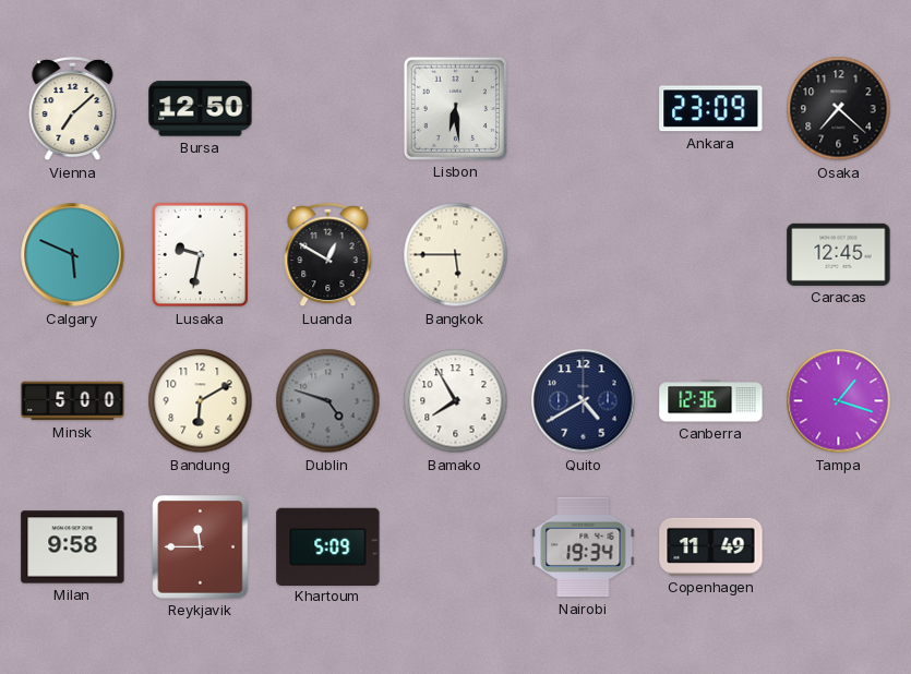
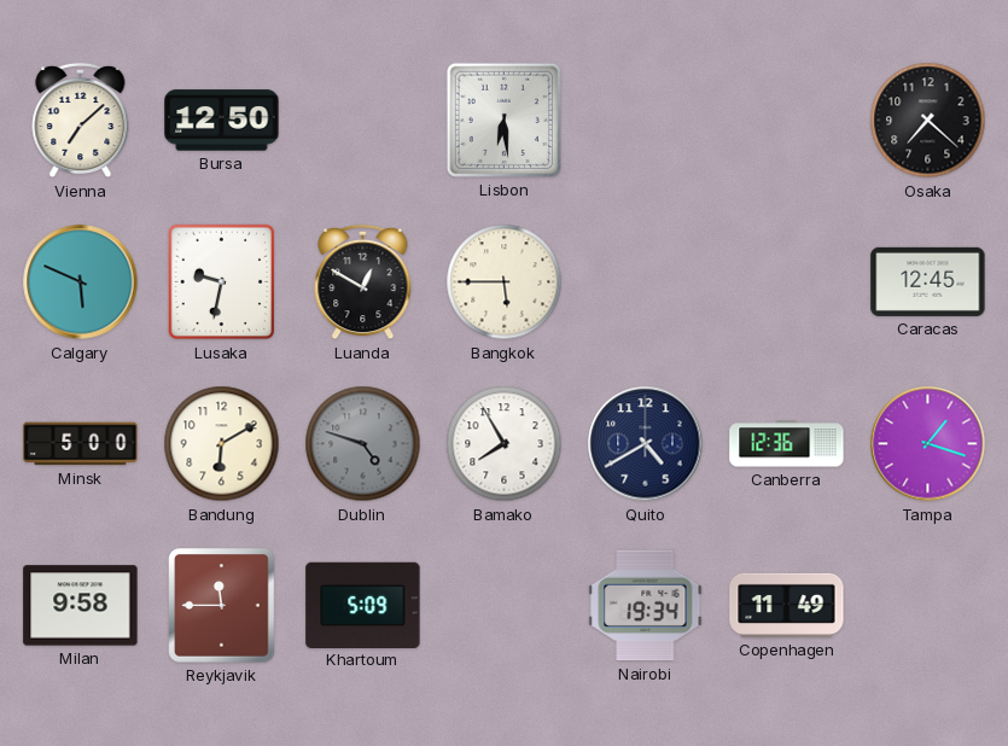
Ankara: 23:09 -> none
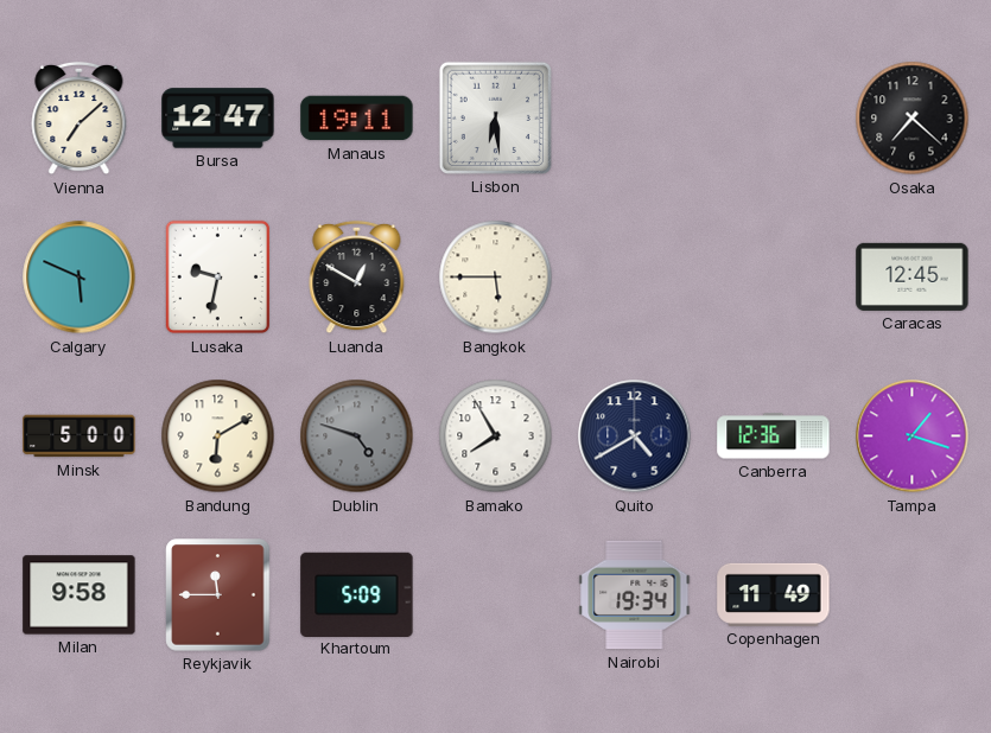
Bursa: 12:50 -> 12:47
Manaus: none -> 19:11
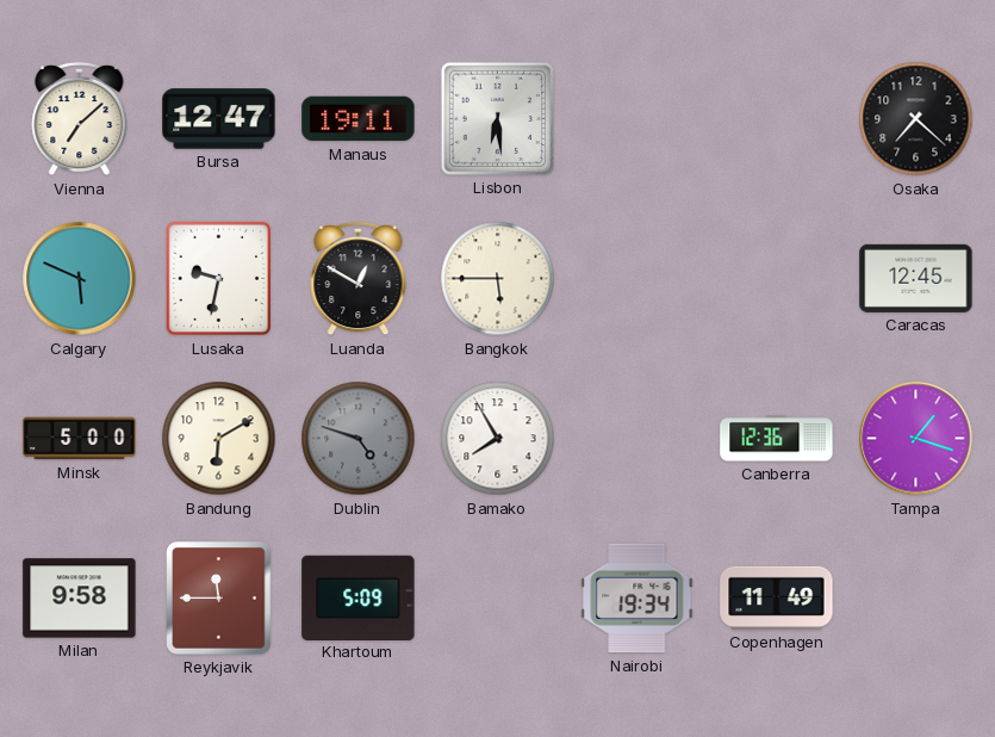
Quito: 4:40 -> none
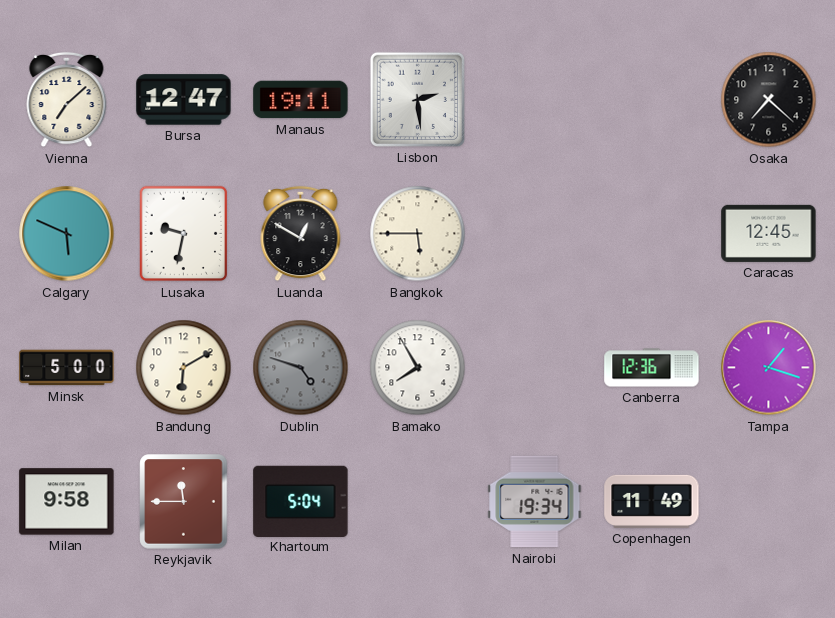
Lisbon: 6:29 -> 2:29
Khartoum: 5:09 -> 5:04
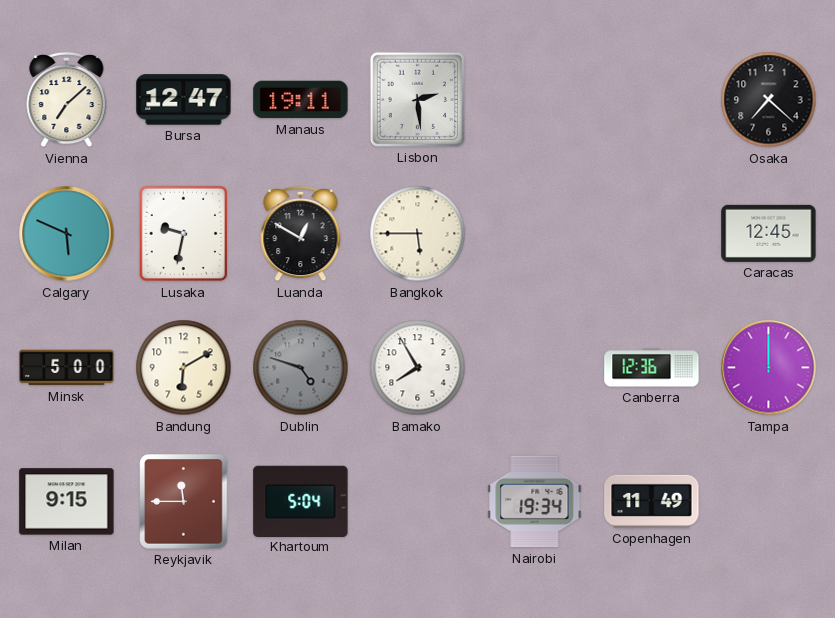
Tampa: 1:18 -> 12:00
Milan: 9:58 -> 9:15
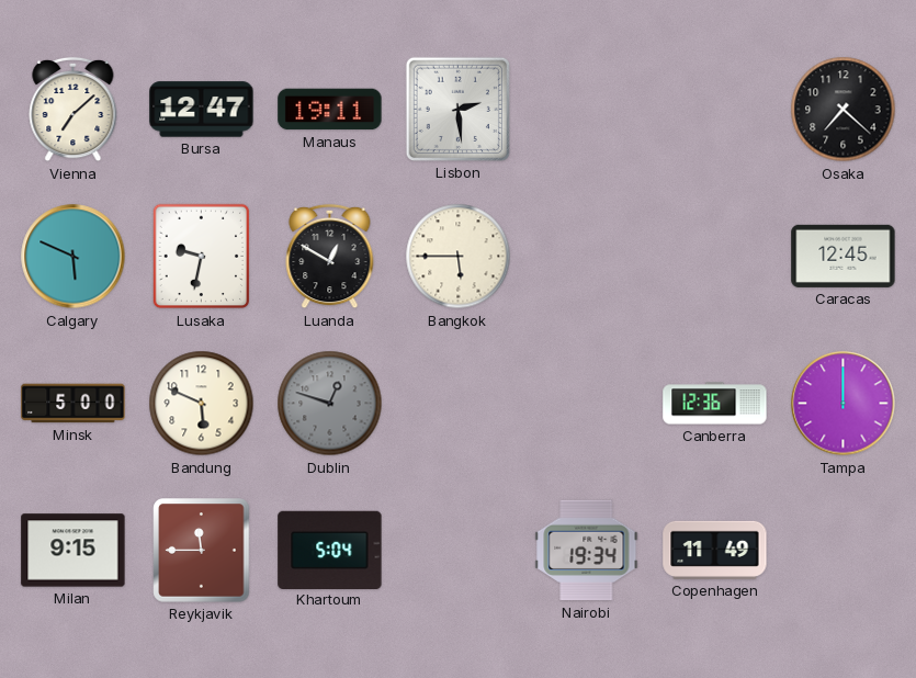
Bandung: 6:10 -> 5:49
Dublin: 4:48 -> 12:48
Bamako: 7:55 -> none
